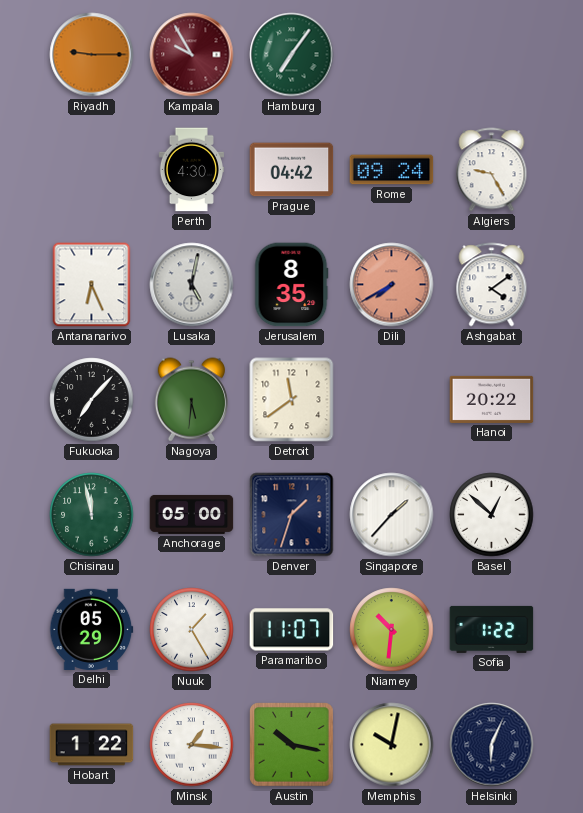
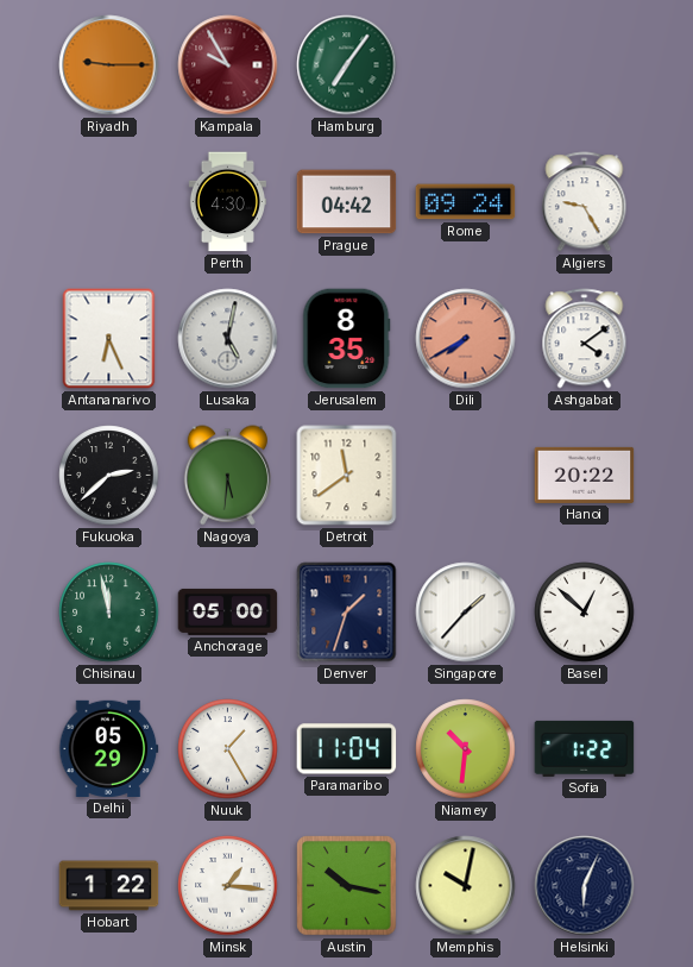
Fukuoka: 7:07 -> 2:38
Paramaribo: 11:07 -> 11:04
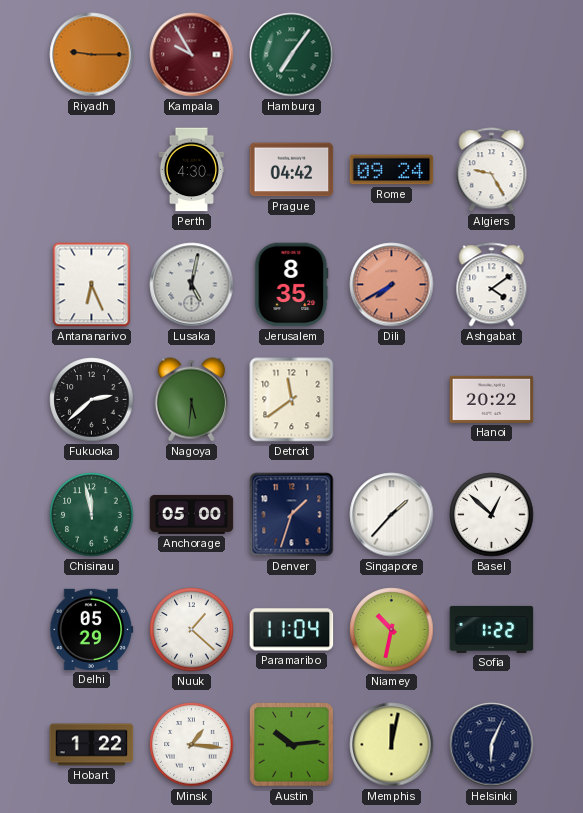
Nuuk: 1:25 -> 1:22
Niamey: 10:31 -> 10:32
Austin: 10:17 -> 10:14
Memphis: 10:02 -> 12:02
